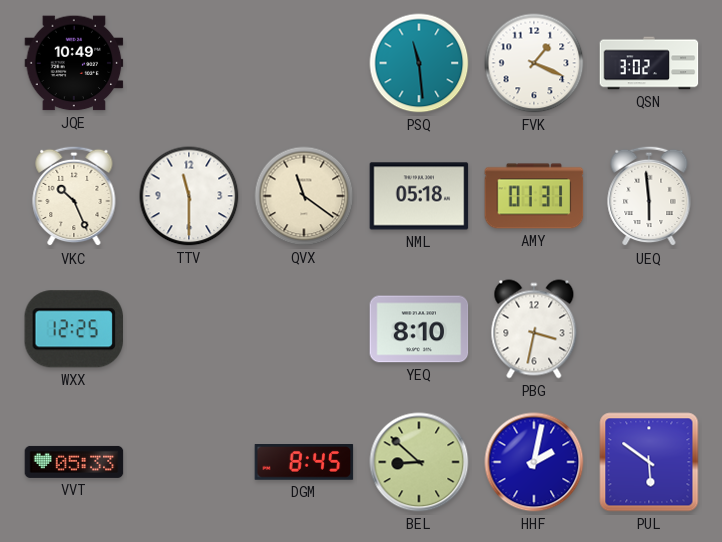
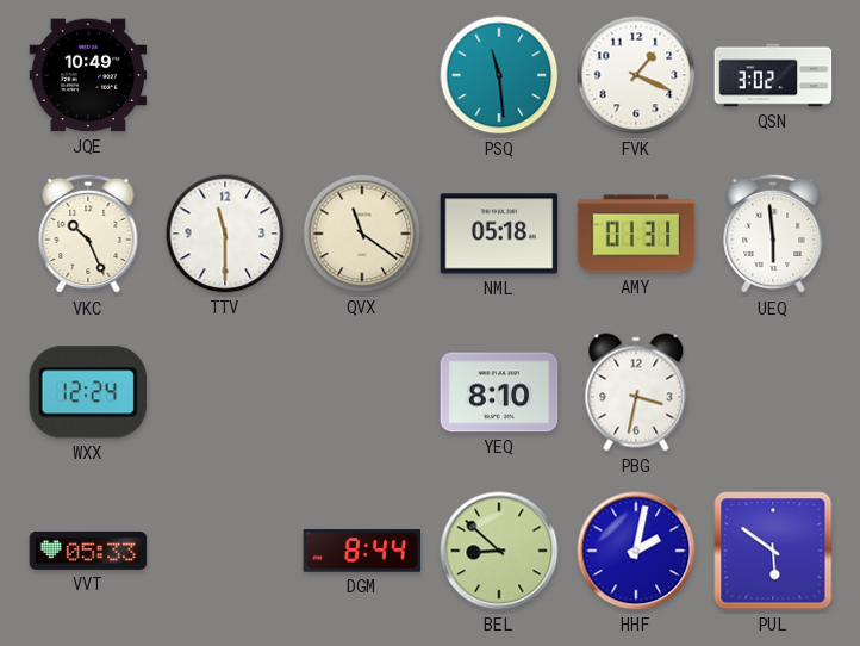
WXX: 12:25 -> 12:24
DGM: 8:45 -> 8:44
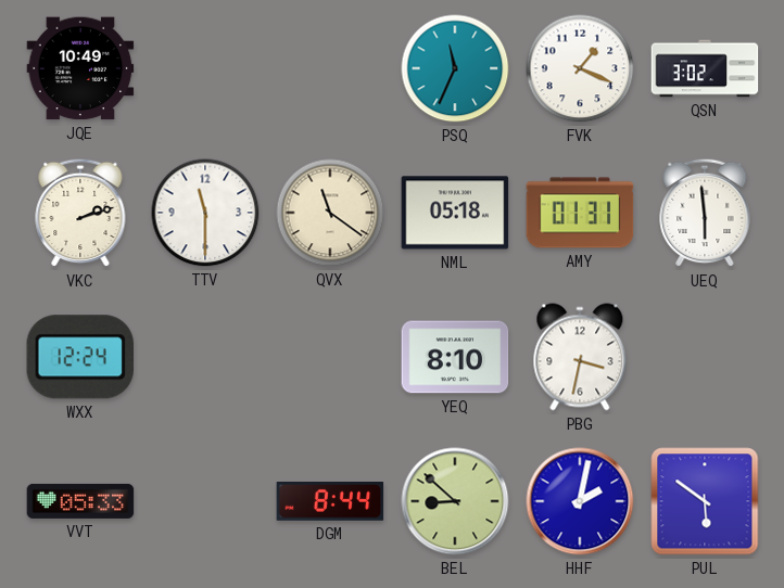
PSQ: 11:29 -> 11:34
VKC: 10:26 -> 2:12
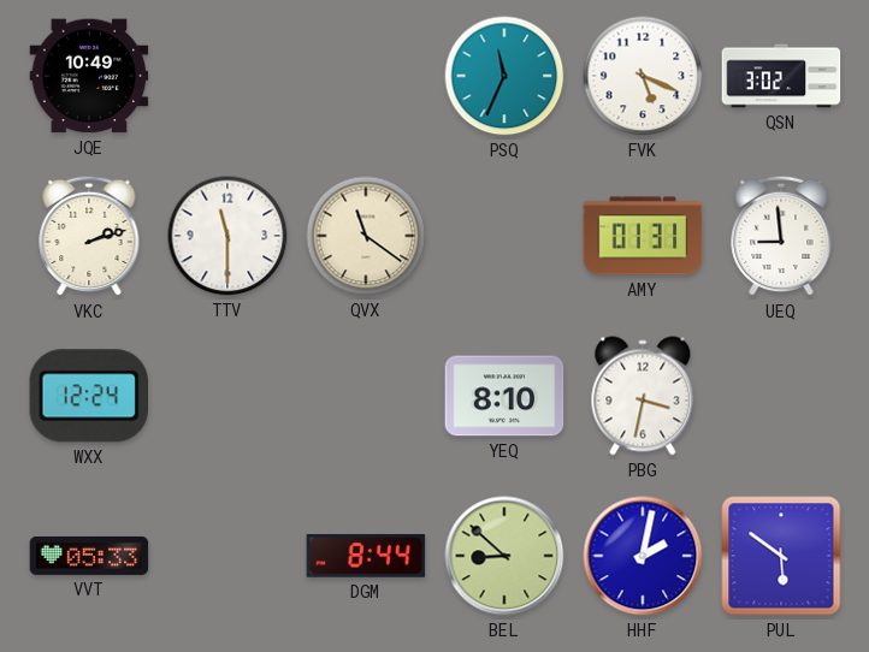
FVK: 1:19 -> 5:19
NML: 05:18 -> none
UEQ: 5:59 -> 8:59
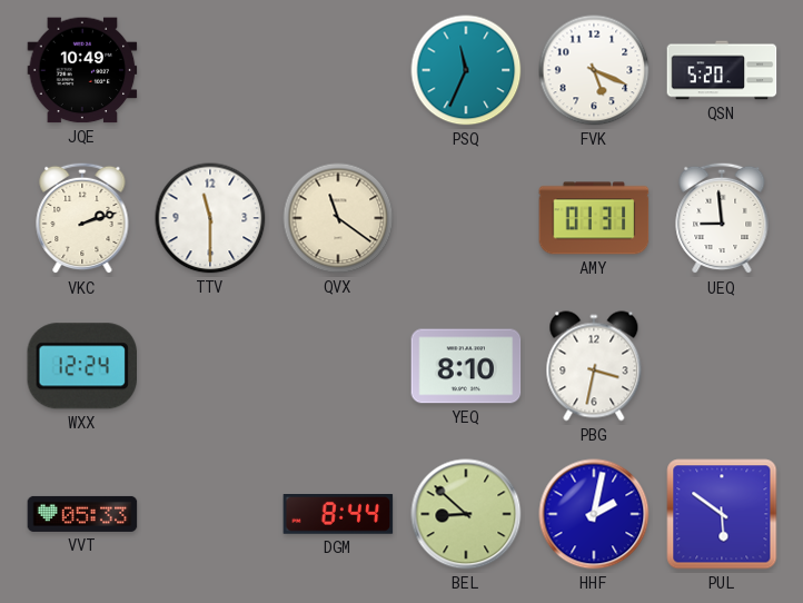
QSN: 3:02 -> 5:20
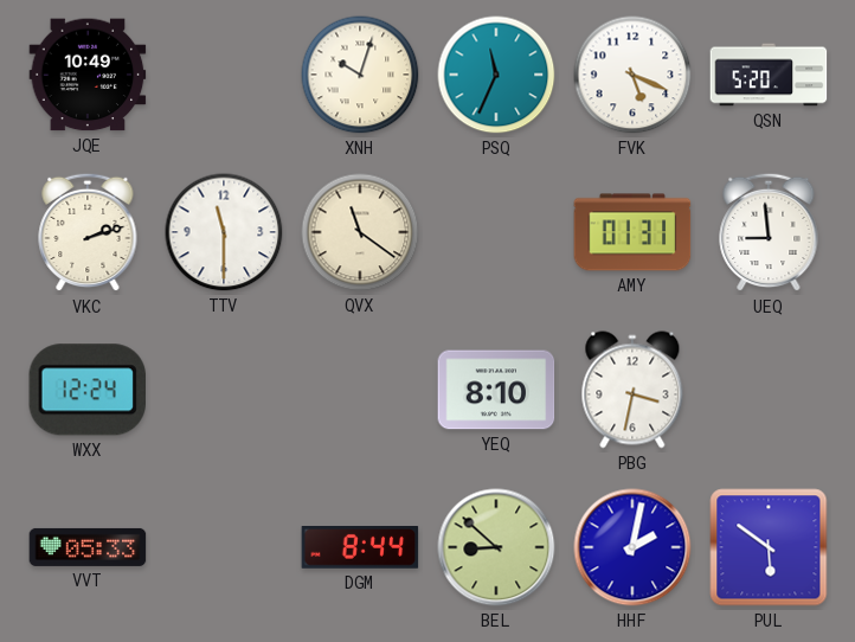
XNH: none -> 10:03
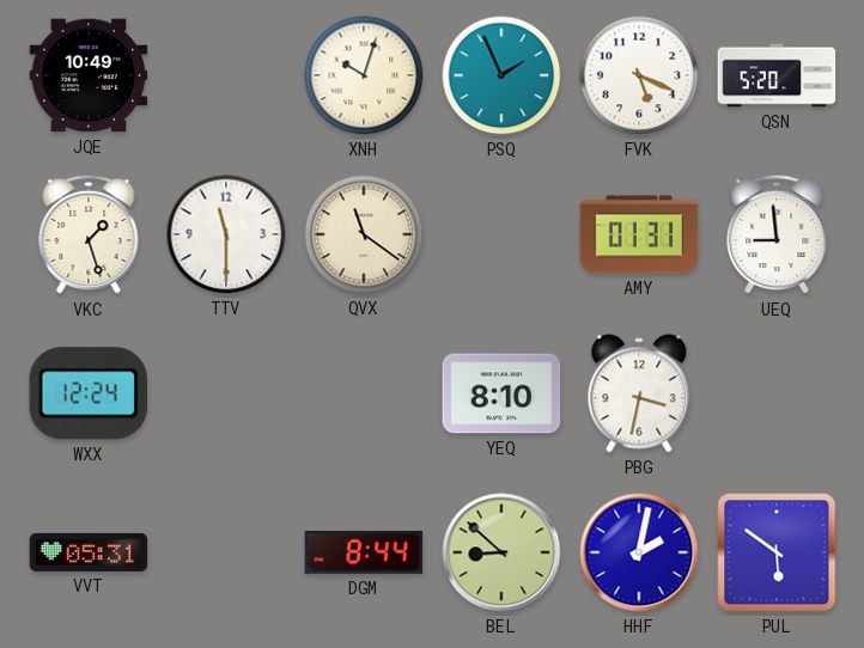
PSQ: 11:34 -> 1:56
VKC: 2:12 -> 1:27
VVT: 05:33 -> 05:31
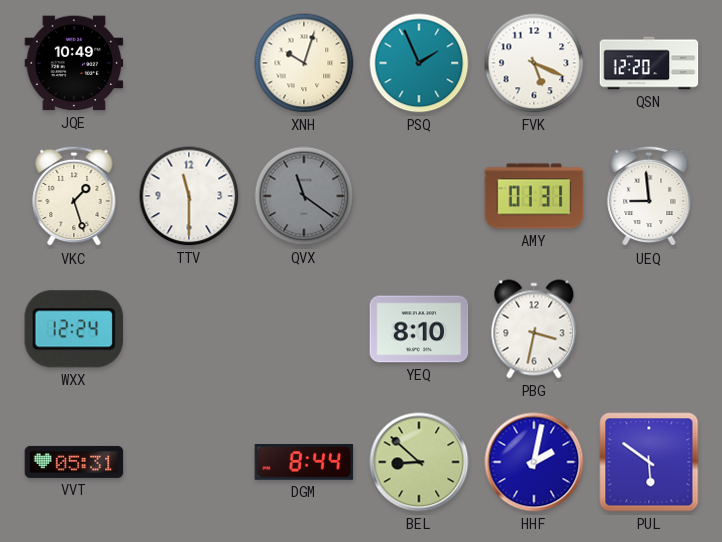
QSN: 5:20 -> 12:20
QVX dial: cream -> grey
